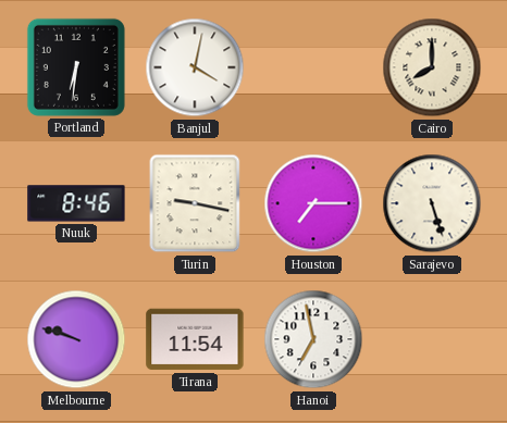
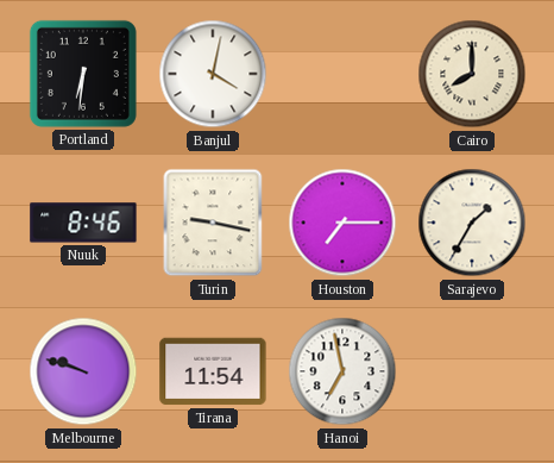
Sarajevo: 5:27 -> 1:35
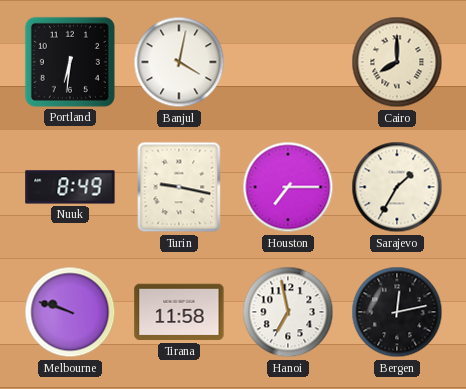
Nuuk: 8:46 -> 8:49
Tirana: 11:54 -> 11:58
Bergen: none -> 12:13
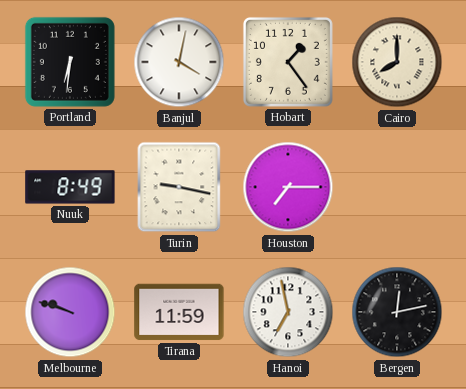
Hobart: none -> 1:24
Sarajevo: 1:35 -> none
Tirana: 11:58 -> 11:59
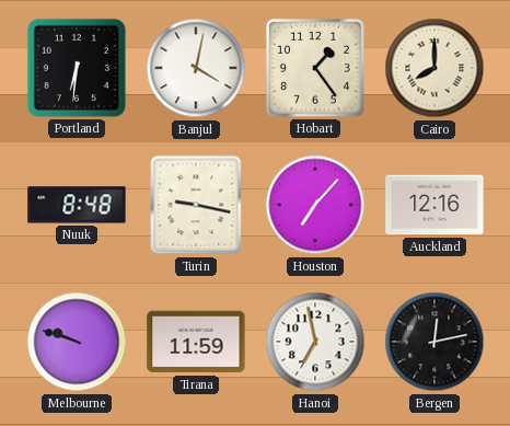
Nuuk: 8:49 -> 8:48
Houston: 7:15 -> 7:07
Auckland: none -> 12:16
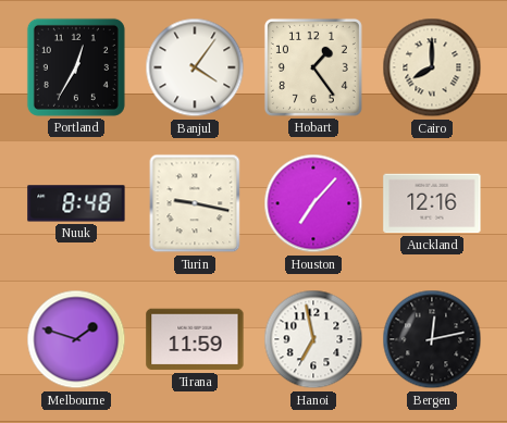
Portland: 6:31 -> 12:35
Banjul: 4:02 -> 4:06
Melbourne: 9:48 -> 1:48
